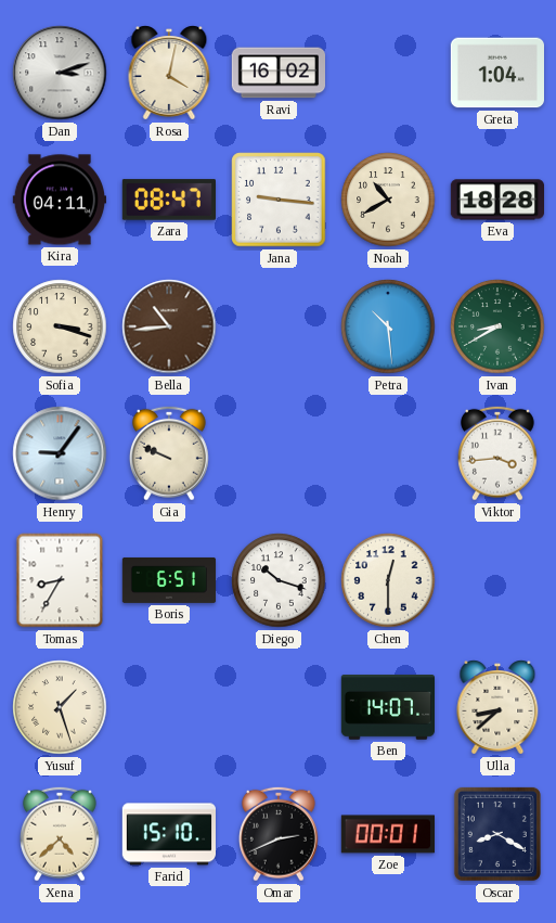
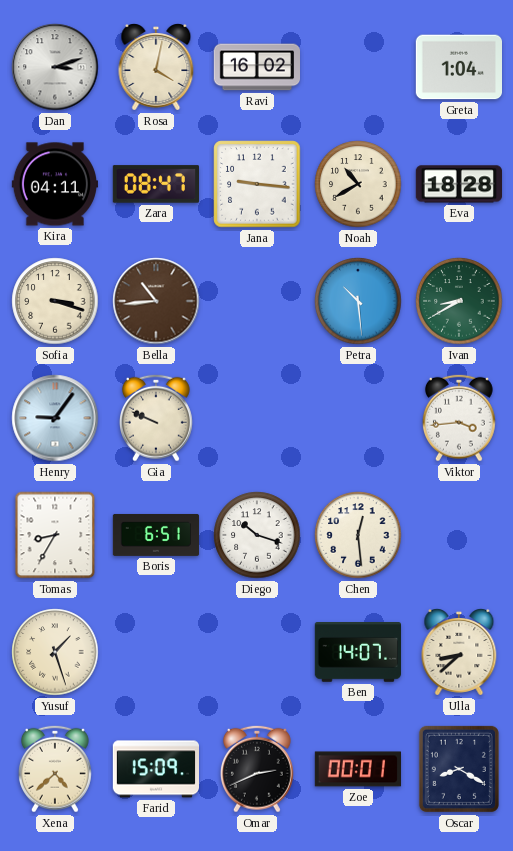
Chen: 12:30 -> 12:29
Farid: 15:10 -> 15:09
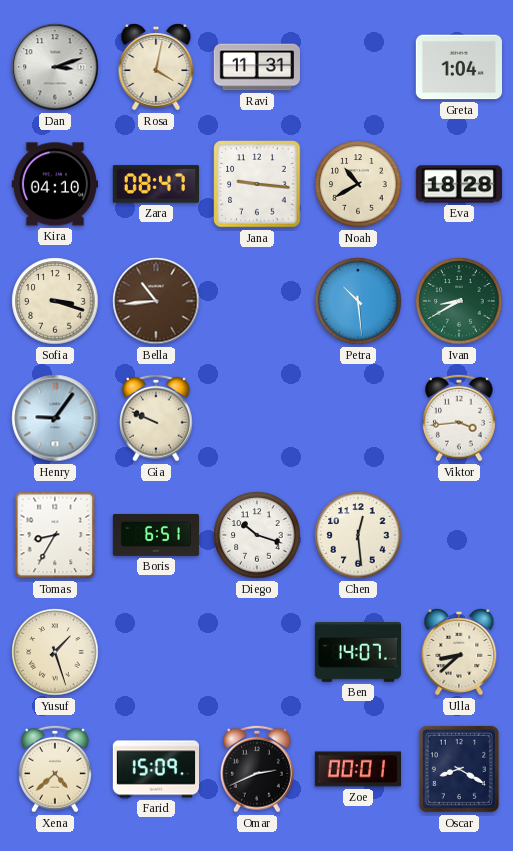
Ravi: 16:02 -> 11:31
Kira: 04:11 -> 04:10
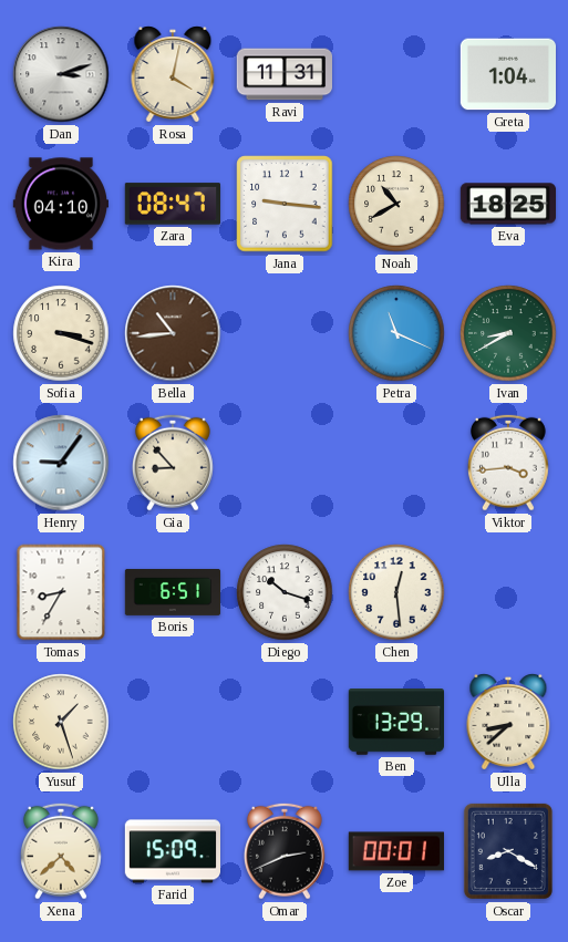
Eva: 18:28 -> 18:25
Petra: 10:29 -> 11:19
Gia: 9:49 -> 8:53
Ben: 14:07 -> 13:29
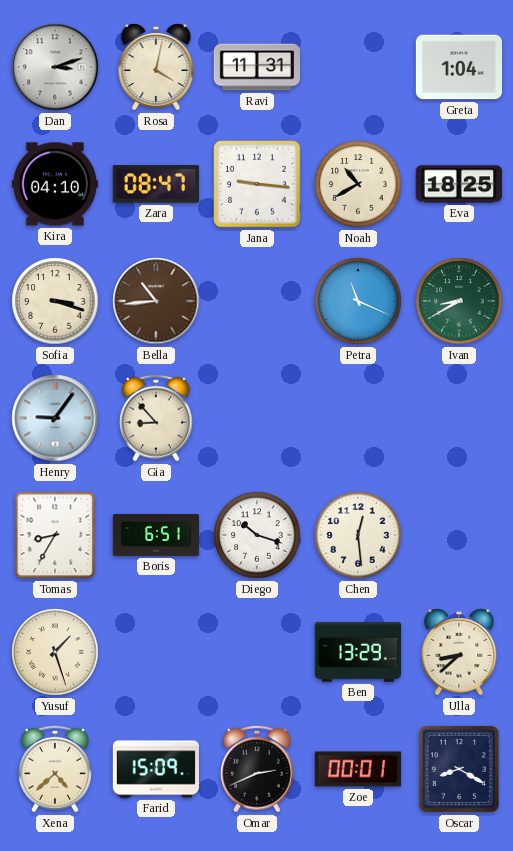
Viktor: 3:44 -> none
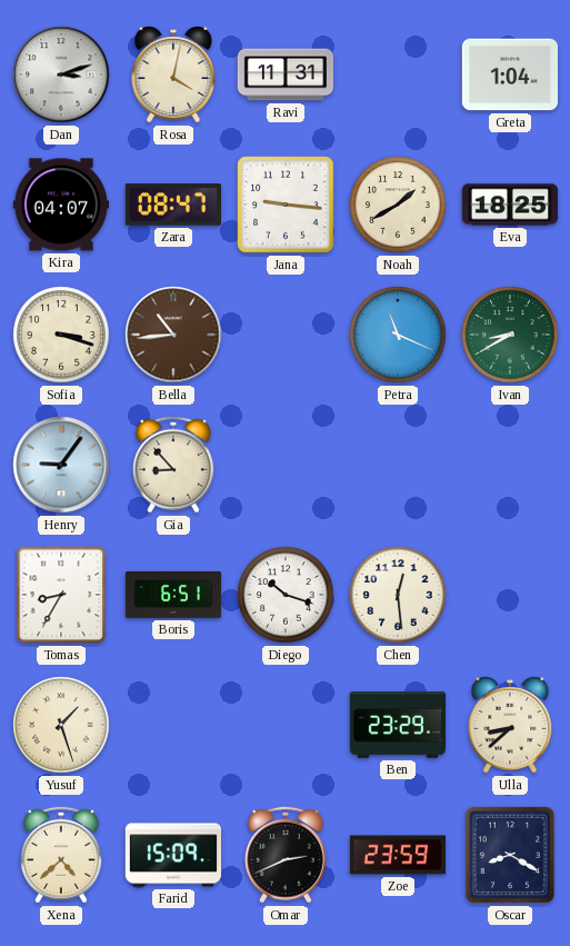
Kira: 04:10 -> 04:07
Noah: 10:40 -> 1:40
Ben: 13:29 -> 23:29
Zoe: 00:01 -> 23:59
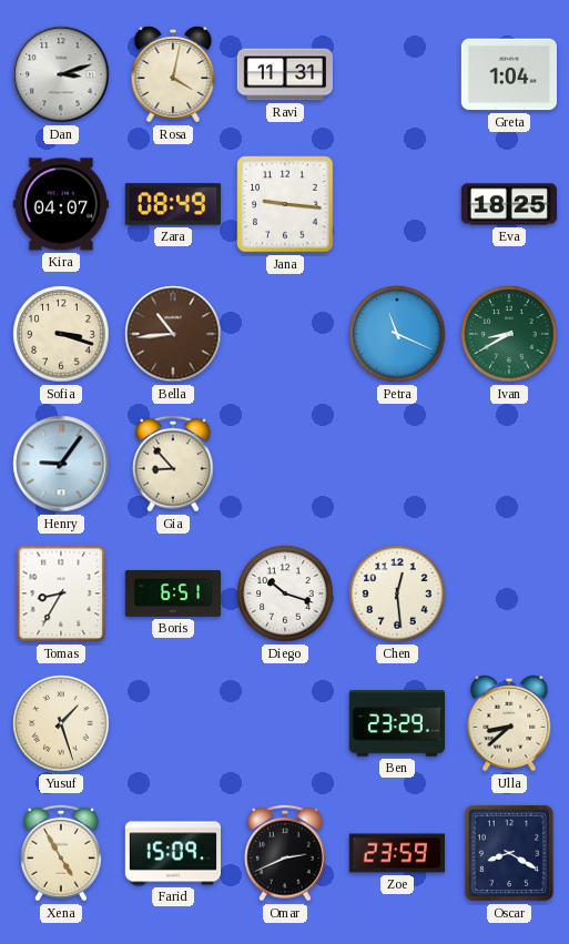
Zara: 08:47 -> 08:49
Noah: 1:40 -> none
Xena: 4:38 -> 4:55
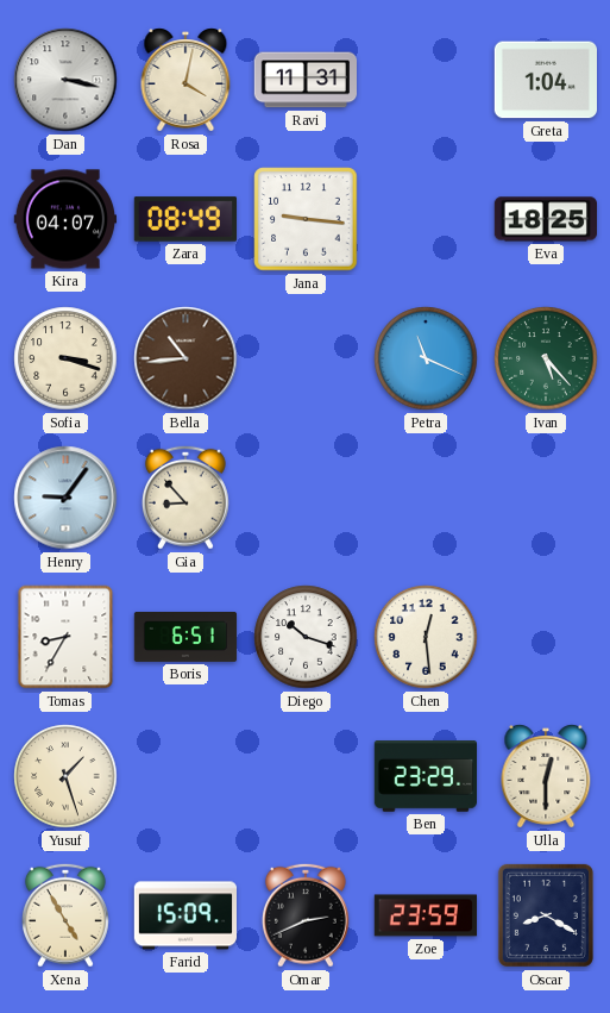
Dan: 3:12 -> 3:17
Ivan: 8:40 -> 5:23
Ulla: 8:38 -> 12:30
